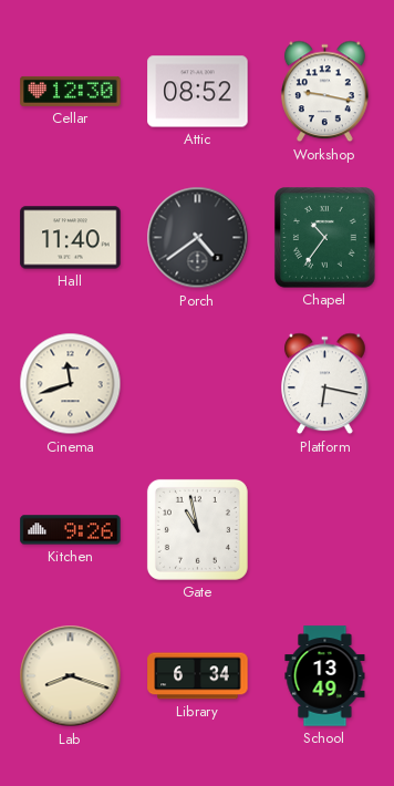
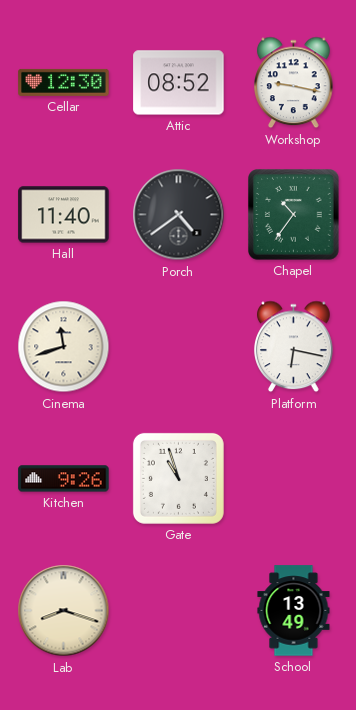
Gate: 10:58 -> 10:57
Library: 6:34 -> none
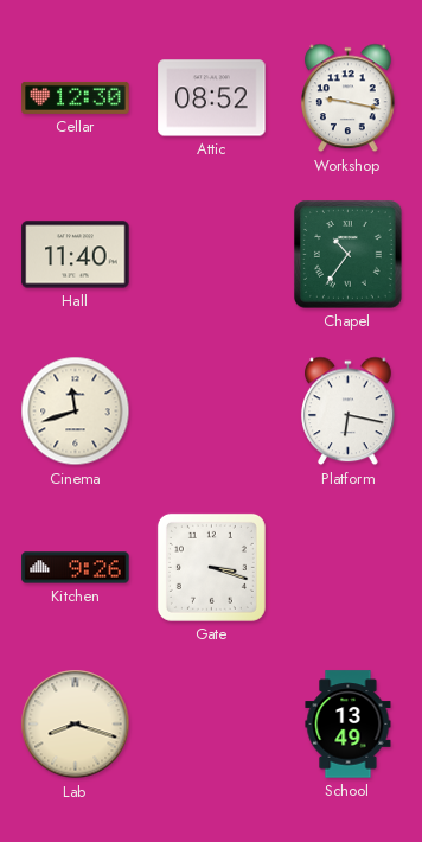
Porch: 4:39 -> none
Gate: 10:57 -> 3:18
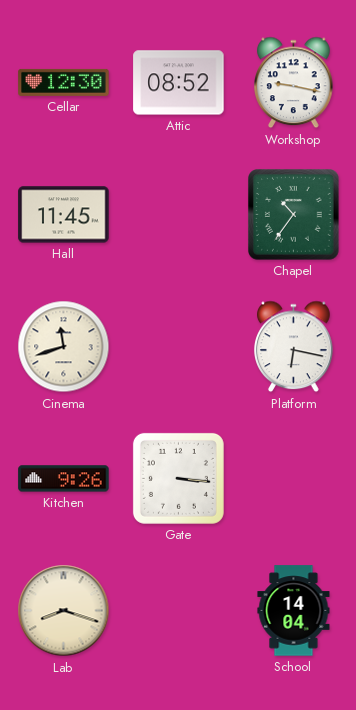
Hall: 11:40 -> 11:45
Gate: 3:18 -> 3:16
School: 13:49 -> 14:04
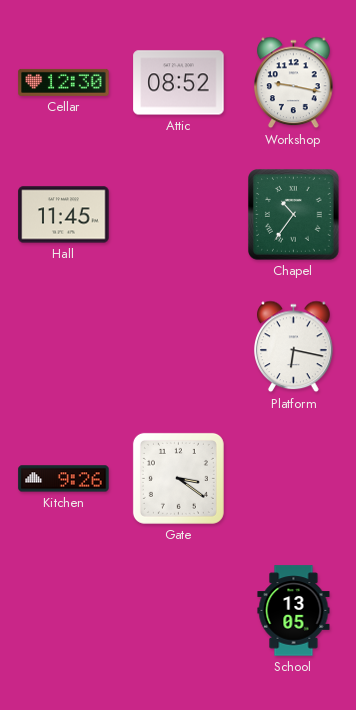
Cinema: 11:42 -> none
Gate: 3:16 -> 3:21
Lab: 8:18 -> none
School: 14:04 -> 13:05
